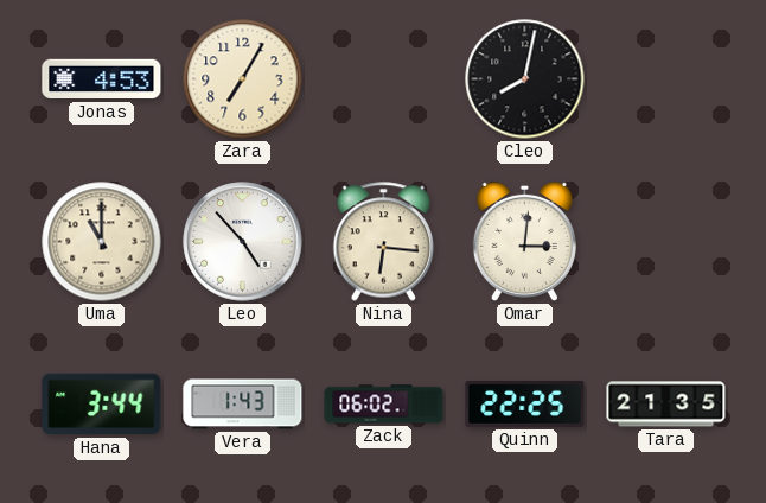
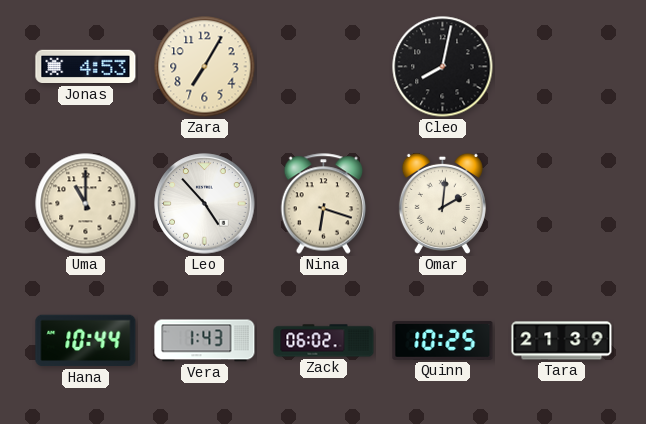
Nina: 6:16 -> 6:18
Omar: 3:01 -> 2:01
Hana: 3:44 -> 10:44
Quinn: 22:25 -> 10:25
Tara: 21:35 -> 21:39
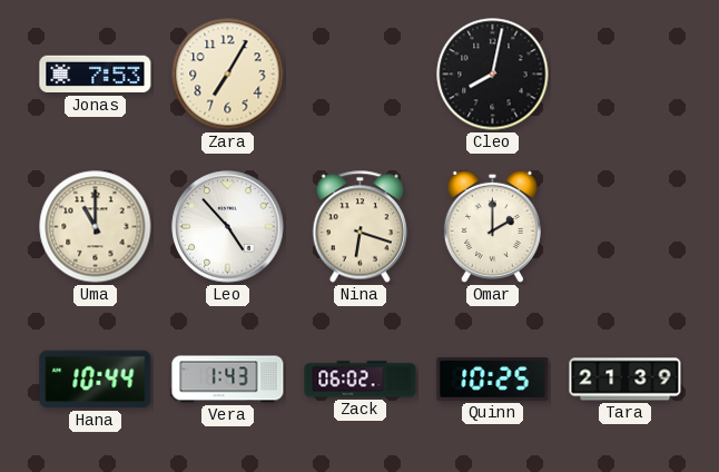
Jonas: 4:53 -> 7:53
Omar: 2:01 -> 2:00
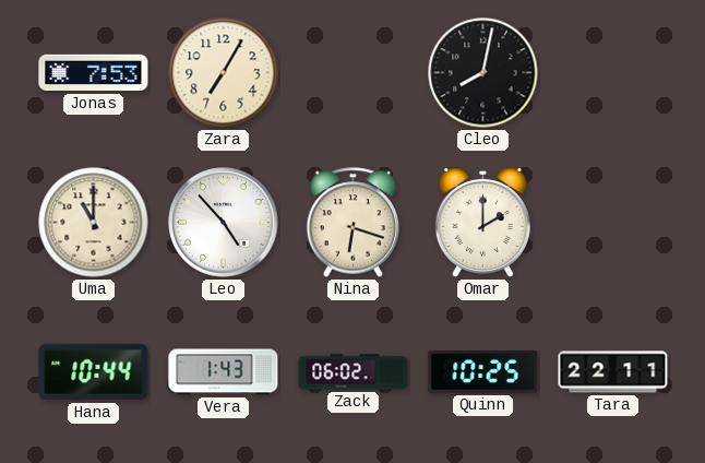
Tara: 21:39 -> 22:11
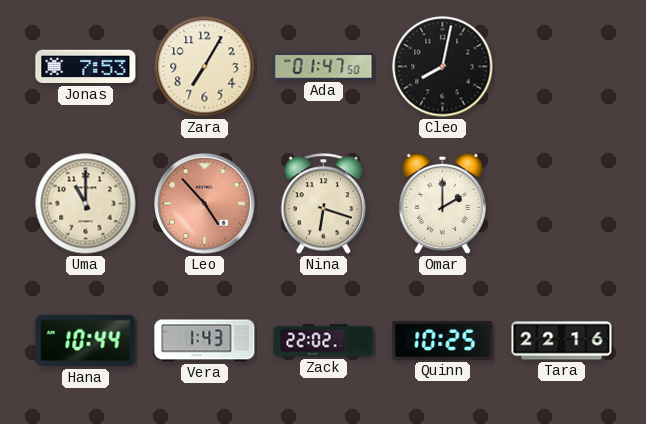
Ada: none -> 01:47
Leo dial: white -> salmon
Zack: 06:02 -> 22:02
Tara: 22:11 -> 22:16
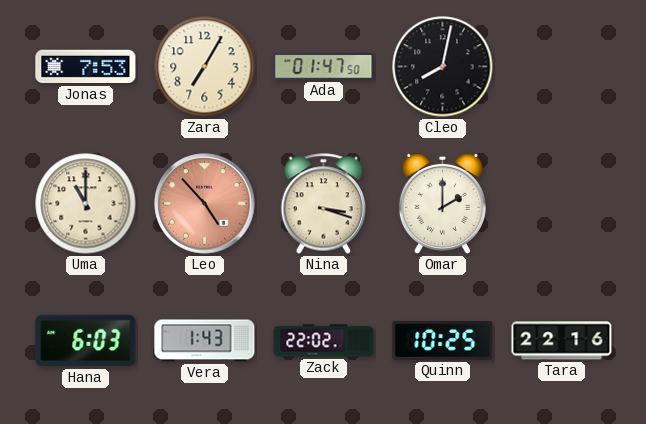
Nina: 6:18 -> 3:18
Hana: 10:44 -> 6:03
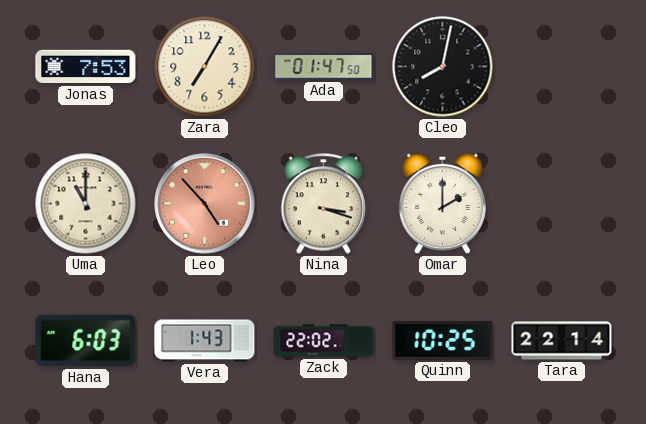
Tara: 22:16 -> 22:14
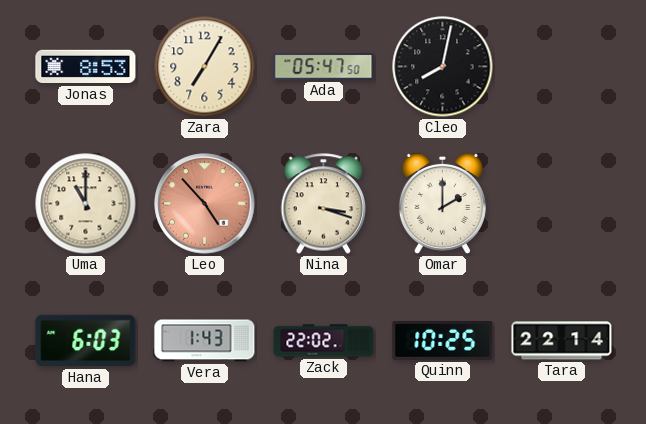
Jonas: 7:53 -> 8:53
Ada: 01:47 -> 05:47
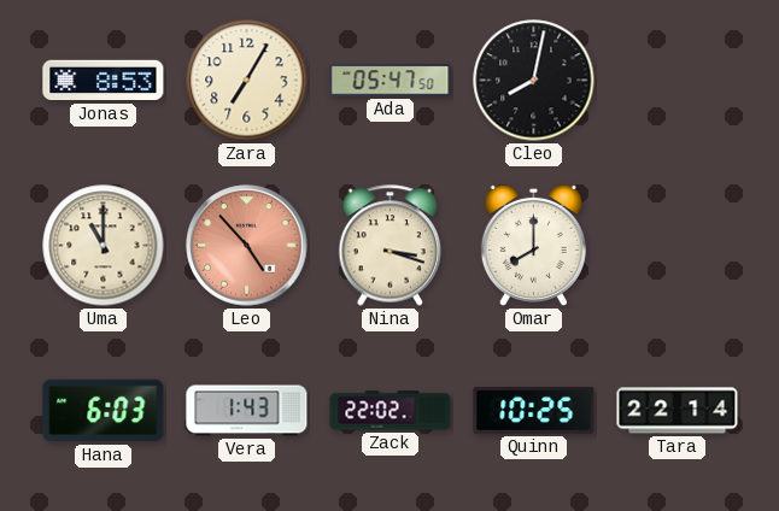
Omar: 2:00 -> 8:00
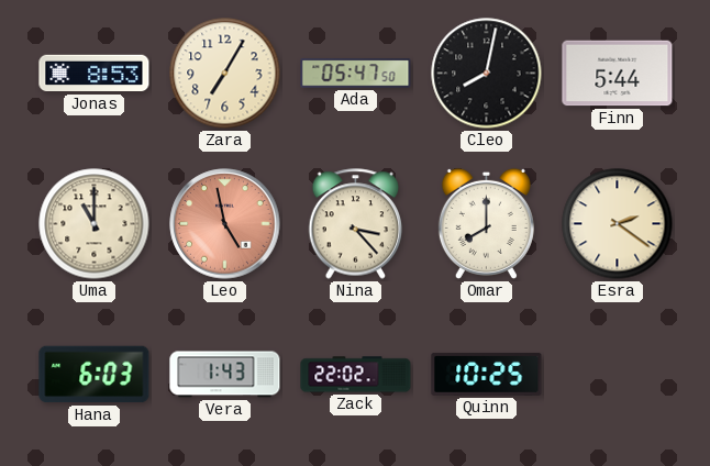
Finn: none -> 5:44
Leo: 4:53 -> 4:58
Nina: 3:18 -> 3:23
Esra: none -> 2:21
Tara: 22:14 -> none
